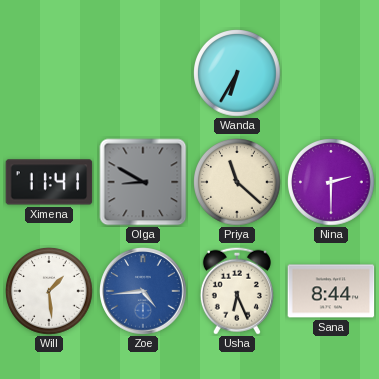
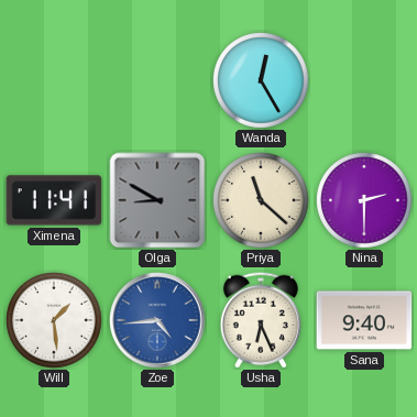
Wanda: 6:35 -> 12:25
Sana: 8:44 -> 9:40
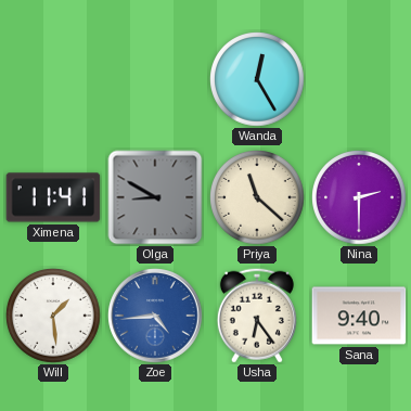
Usha: 6:26 -> 6:24
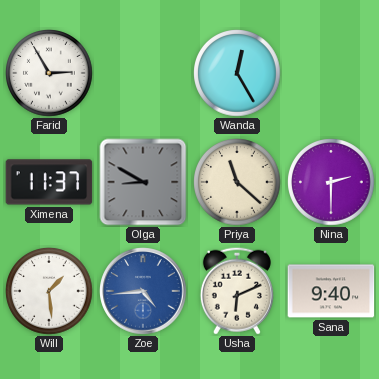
Farid: none -> 2:55
Ximena: 11:41 -> 11:37
Usha: 6:24 -> 6:11
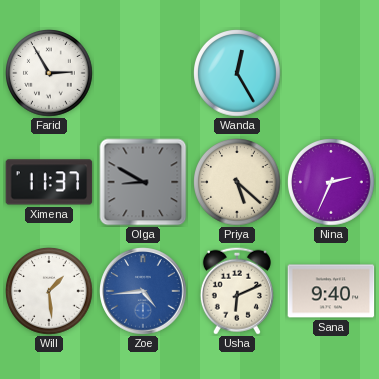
Priya: 11:22 -> 5:22
Nina: 2:30 -> 2:34
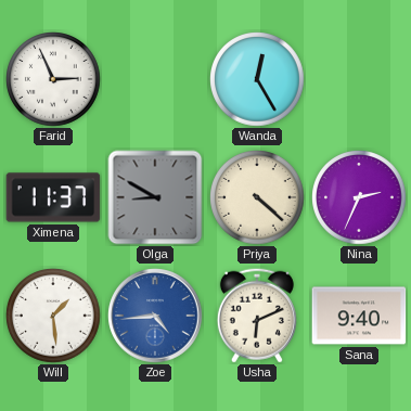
Farid: 2:55 -> 2:56
Priya: 5:22 -> 4:22
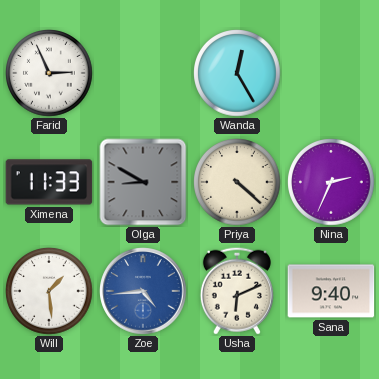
Ximena: 11:37 -> 11:33
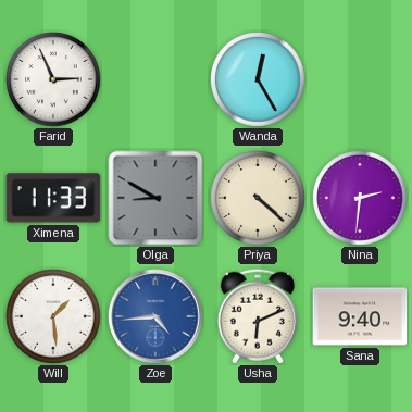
Nina: 2:34 -> 2:31
